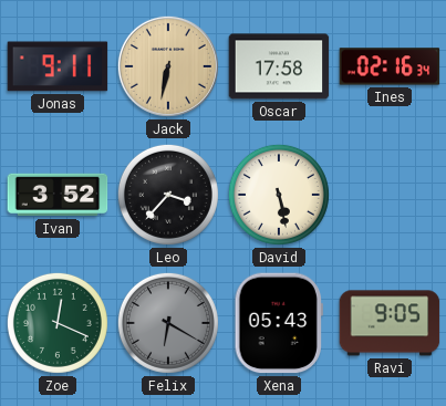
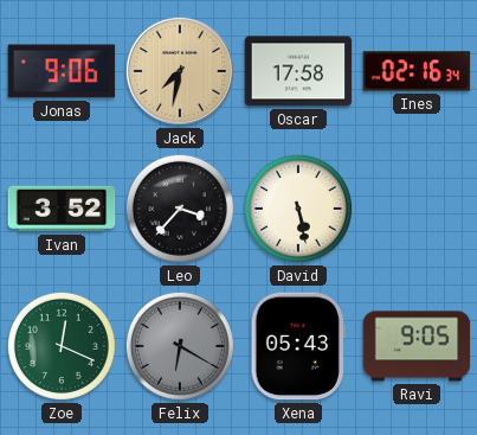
Jonas: 9:11 -> 9:06
Jack: 6:32 -> 7:32
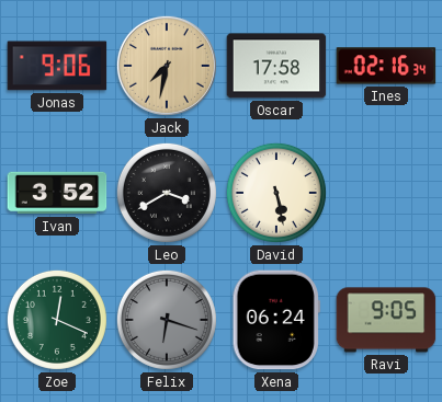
Leo: 3:37 -> 3:40
Felix: 6:20 -> 6:18
Xena: 05:43 -> 06:24
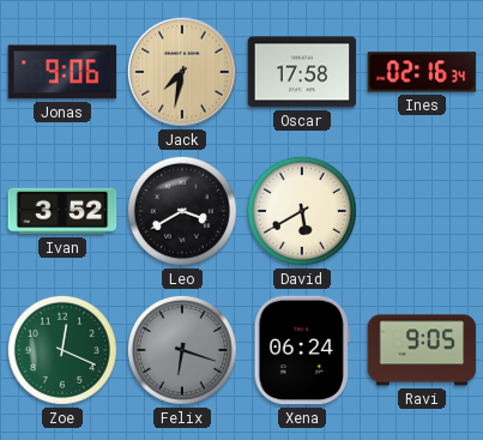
David: 5:28 -> 5:40
